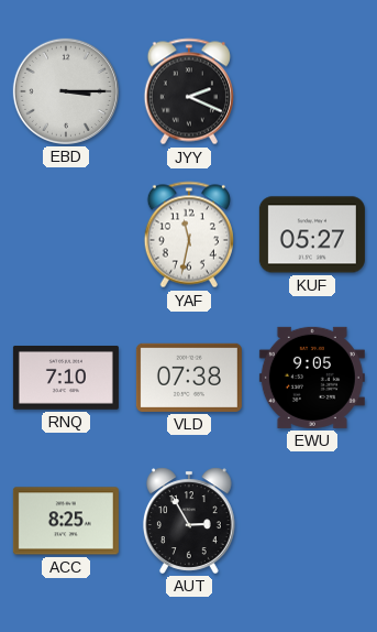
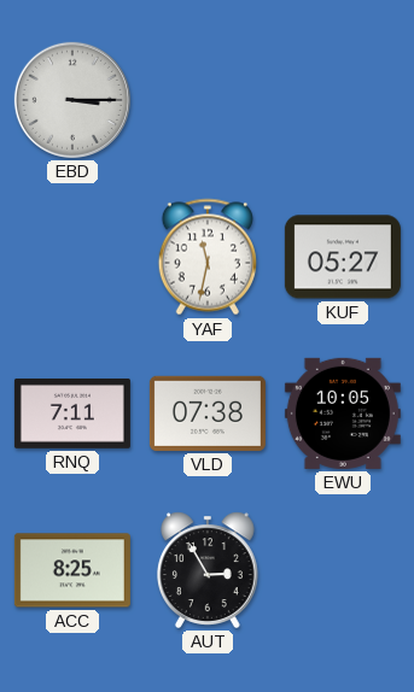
JYY: 2:19 -> none
RNQ: 7:10 -> 7:11
EWU: 9:05 -> 10:05
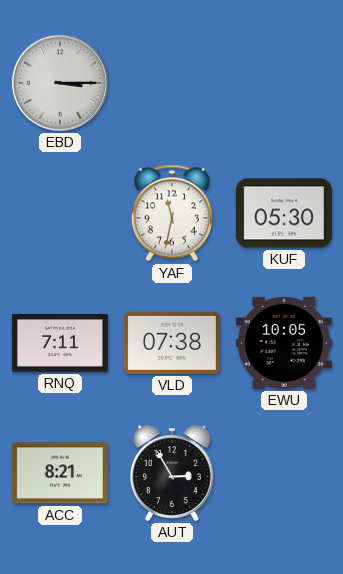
KUF: 05:27 -> 05:30
ACC: 8:25 -> 8:21
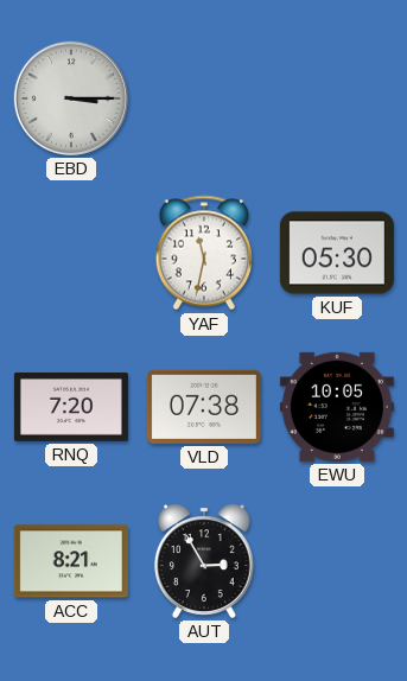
RNQ: 7:11 -> 7:20
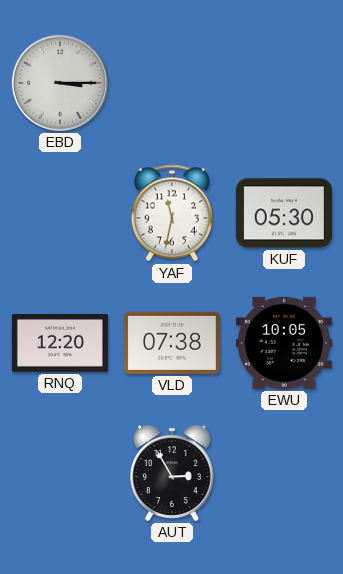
RNQ: 7:20 -> 12:20
ACC: 8:21 -> none
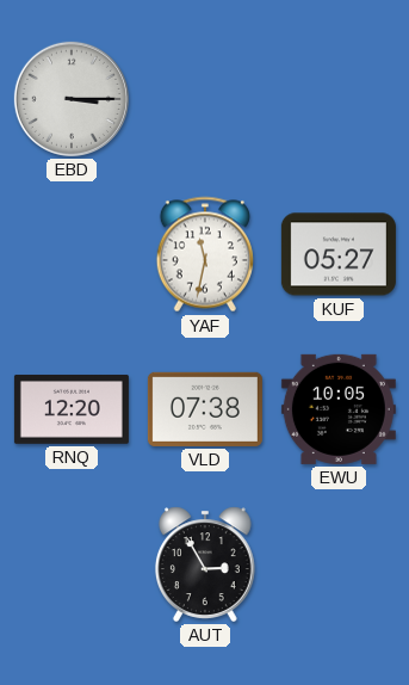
KUF: 05:30 -> 05:27
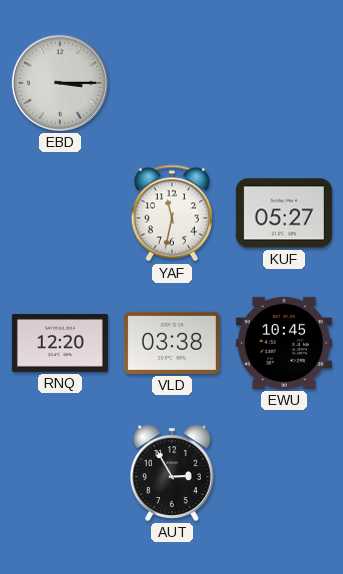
VLD: 07:38 -> 03:38
EWU: 10:05 -> 10:45
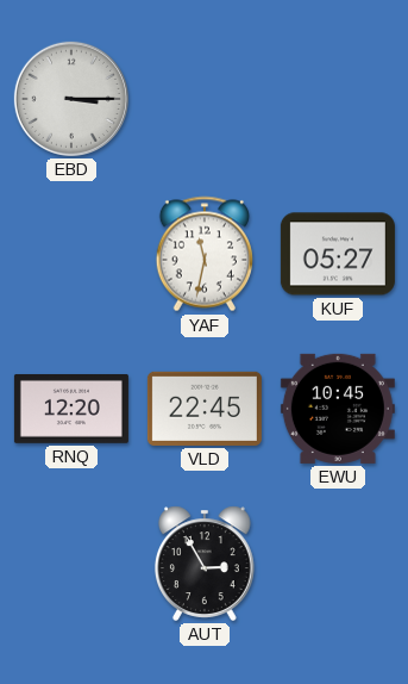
VLD: 03:38 -> 22:45
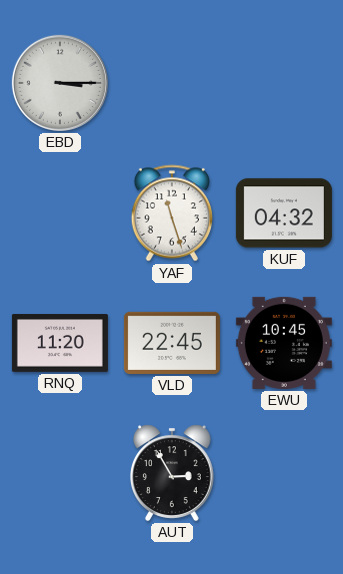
YAF: 11:32 -> 11:27
KUF: 05:27 -> 04:32
RNQ: 12:20 -> 11:20
